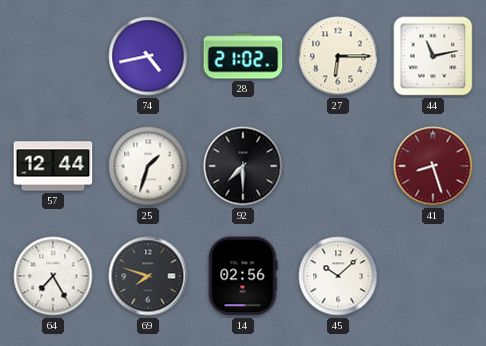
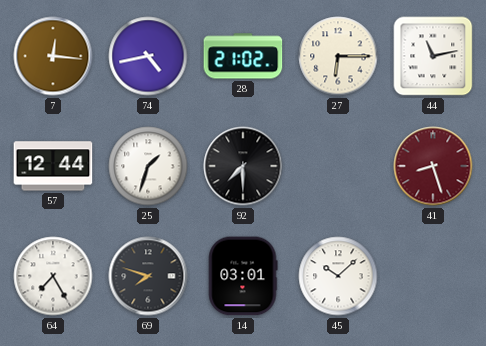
7: none -> 12:16
14: 02:56 -> 03:01
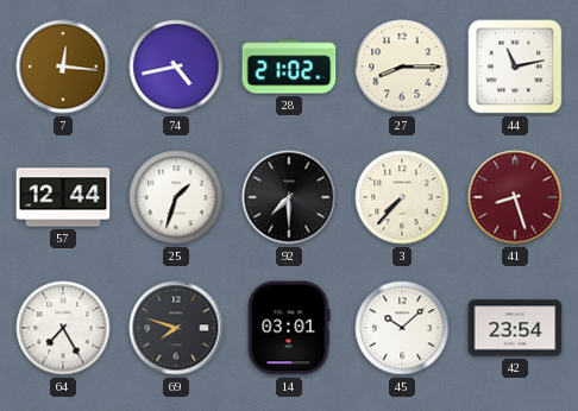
27: 6:15 -> 8:15
3: none -> 7:37
42: none -> 23:54
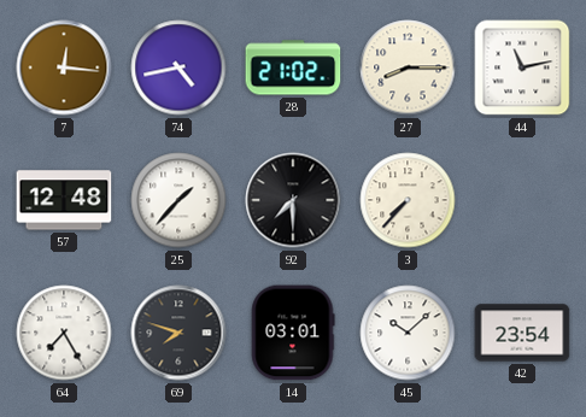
57: 12:44 -> 12:48
25: 1:33 -> 1:37
41: 8:27 -> none
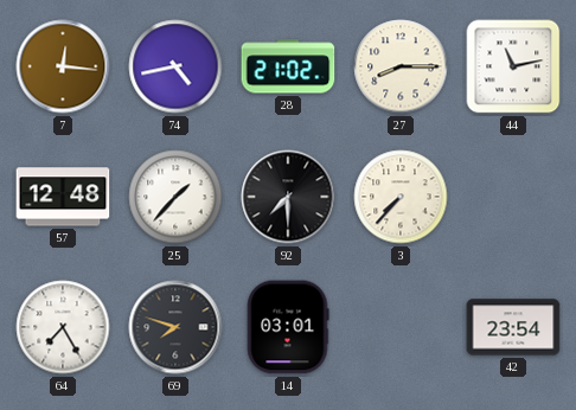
45: 10:08 -> none
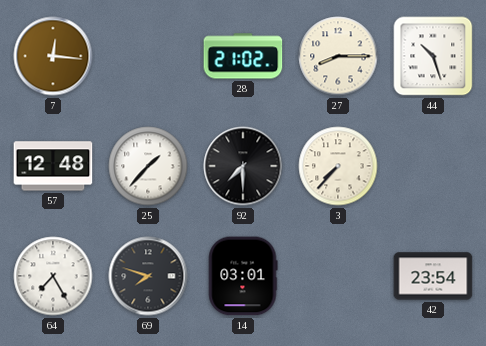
74: 4:43 -> none
44: 11:13 -> 10:27
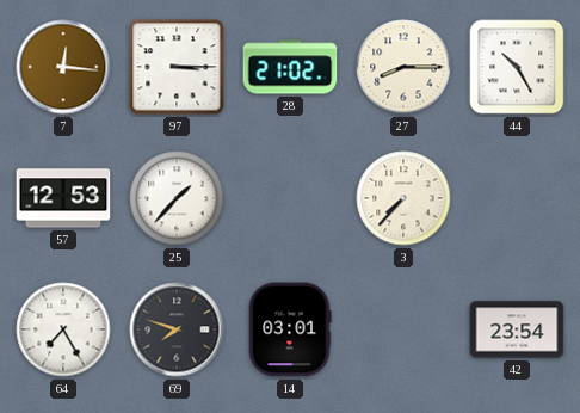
97: none -> 3:15
44: 10:27 -> 10:25
57: 12:48 -> 12:53
92: 7:30 -> none
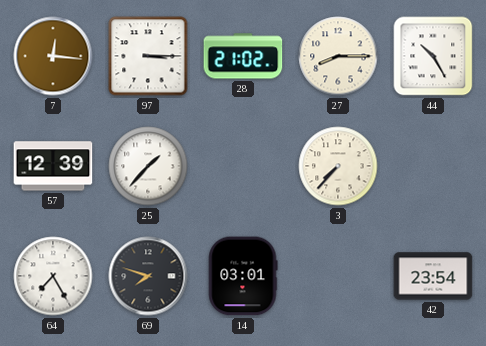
57: 12:53 -> 12:39
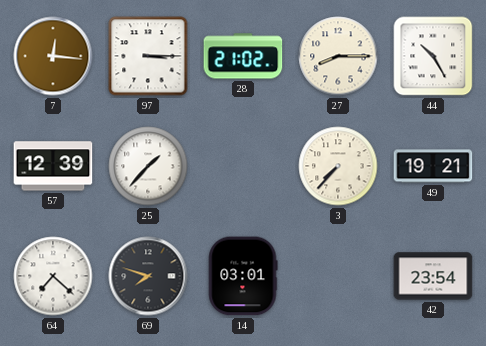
49: none -> 19:21
64: 7:25 -> 7:22
